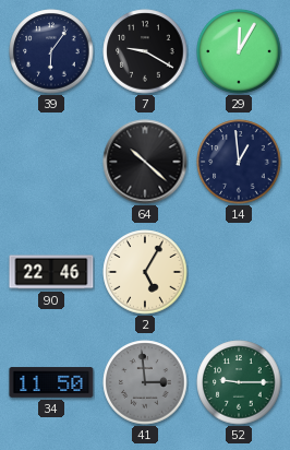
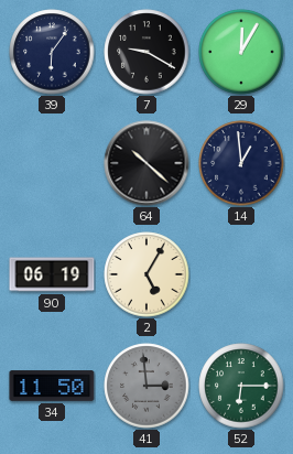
90: 22:46 -> 06:19
52: 9:15 -> 6:15
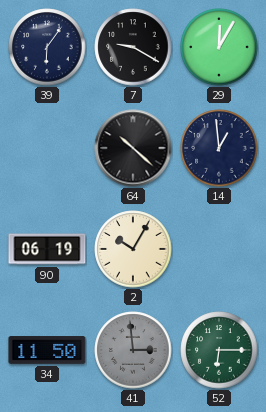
2: 5:05 -> 10:05
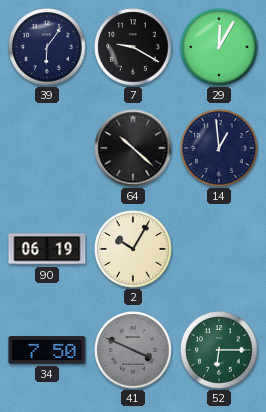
34: 11:50 -> 7:50
41: 2:59 -> 3:49
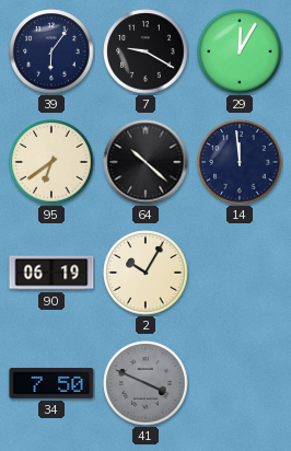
95: none -> 6:39
14: 12:59 -> 11:59
52: 6:15 -> none
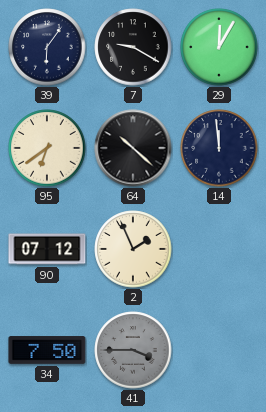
90: 06:19 -> 07:12
2: 10:05 -> 1:56
41: 3:49 -> 3:45
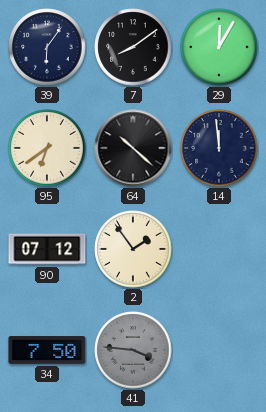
7: 9:20 -> 8:09
2: 1:56 -> 1:54
41: 3:45 -> 3:46
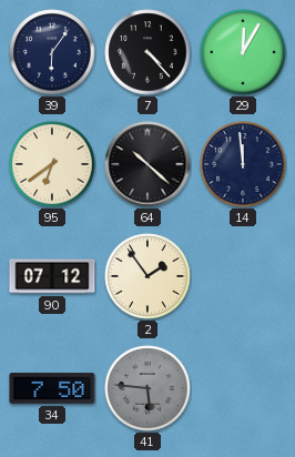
7: 8:09 -> 4:23
41: 3:46 -> 5:46
